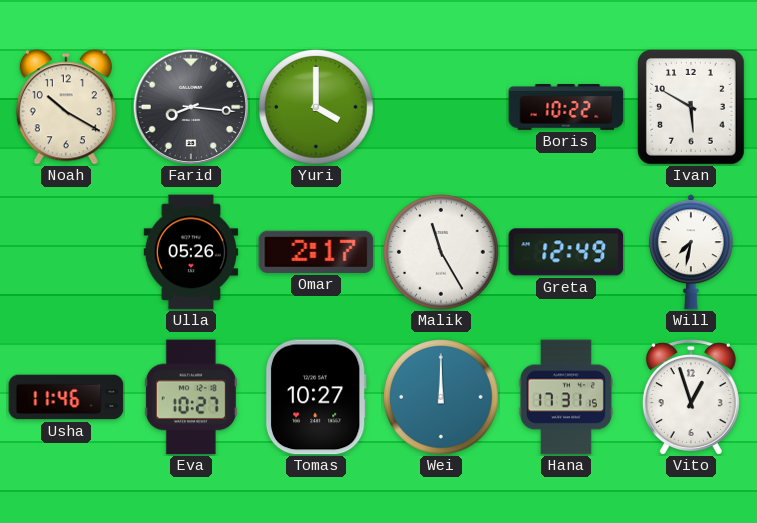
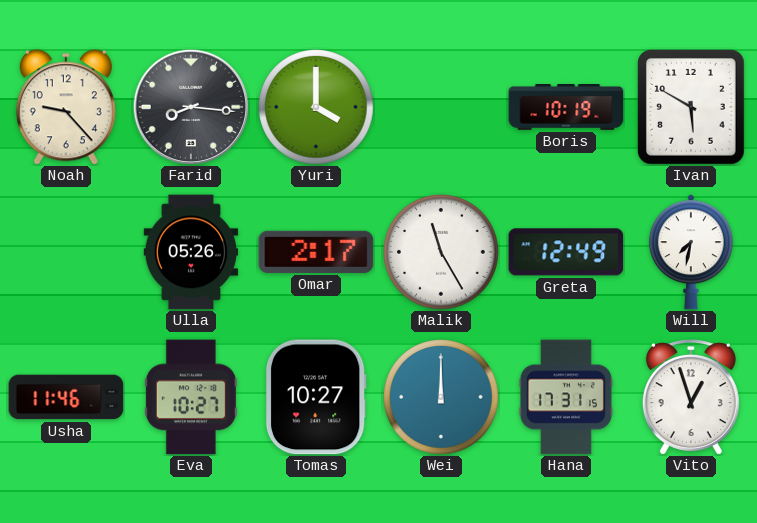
Noah: 10:20 -> 9:23
Boris: 10:22 -> 10:19
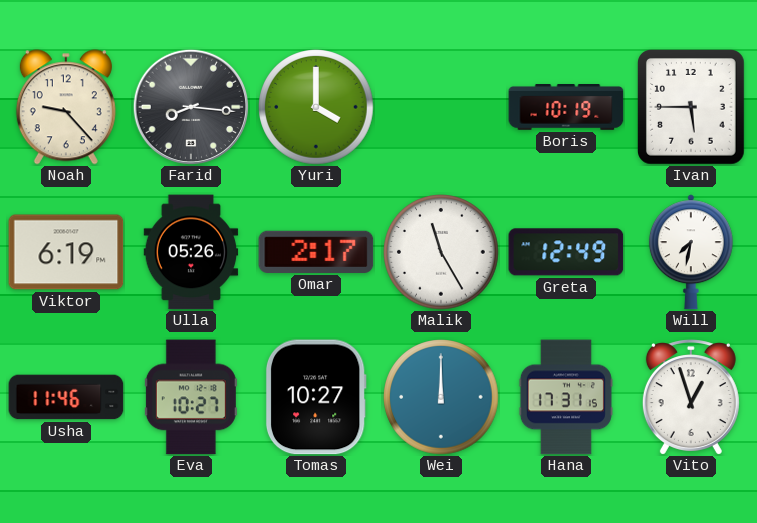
Ivan: 5:50 -> 5:45
Viktor: none -> 6:19
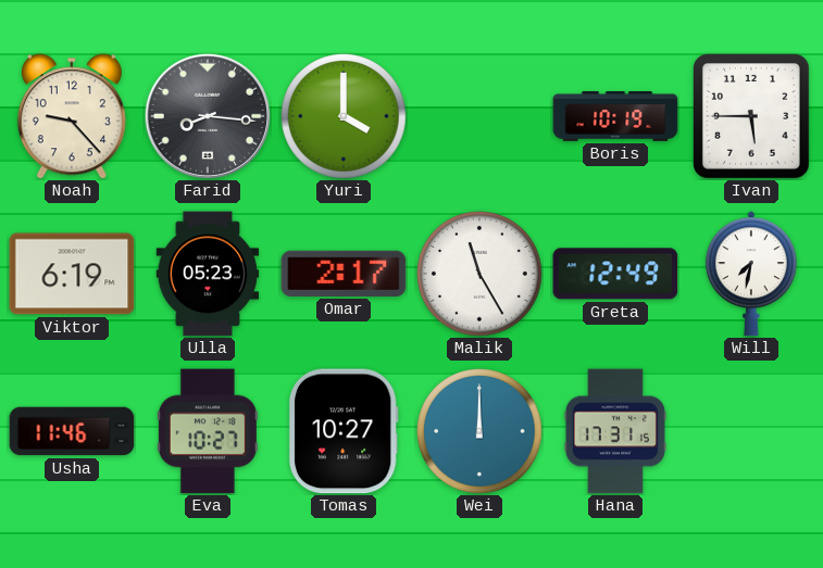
Ulla: 05:26 -> 05:23
Vito: 12:57 -> none
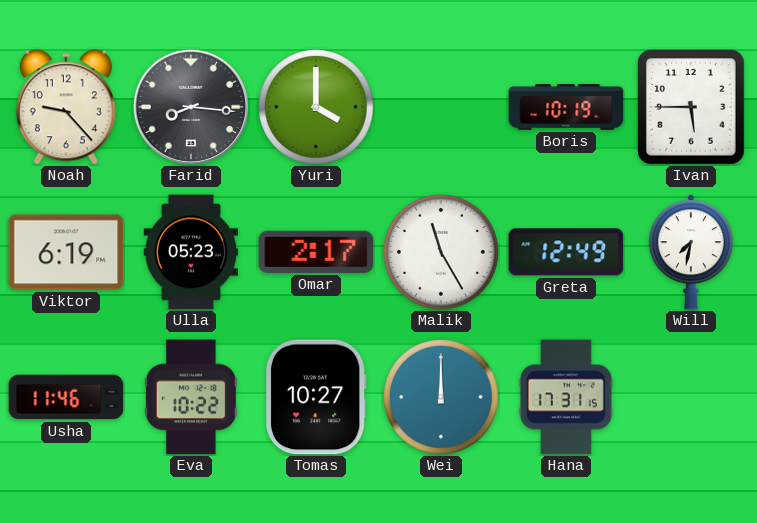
Eva: 10:27 -> 10:22
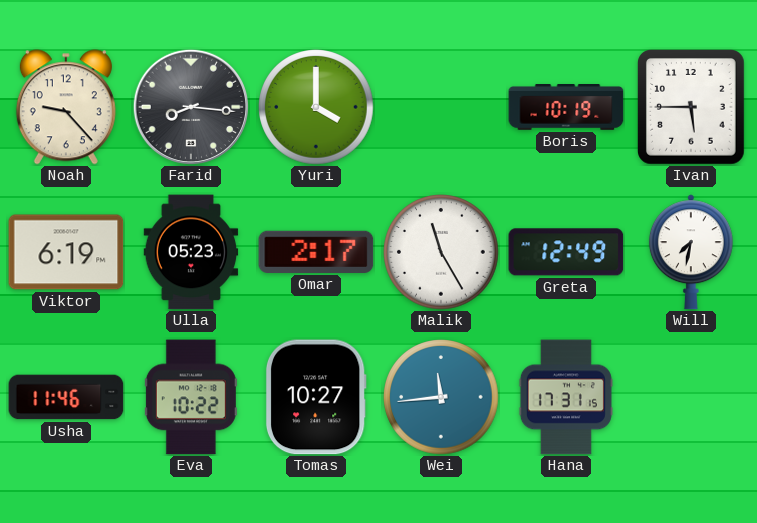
Wei: 12:00 -> 11:44
